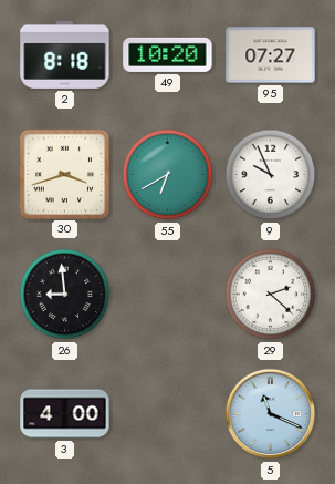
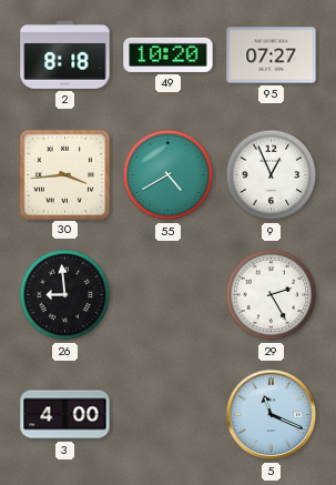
30: 3:42 -> 3:44
55: 6:40 -> 4:40
9: 9:56 -> 12:56
29: 2:22 -> 2:25
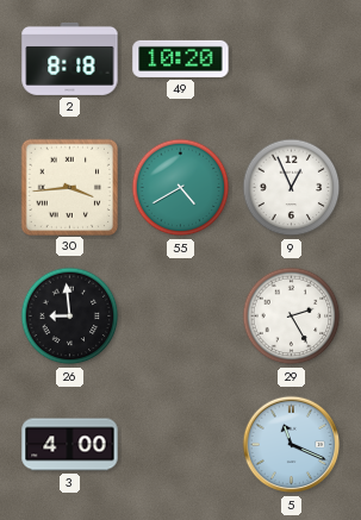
95: 07:27 -> none
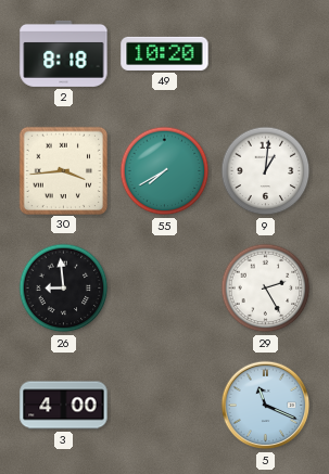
55: 4:40 -> 7:40
9: 12:56 -> 1:01
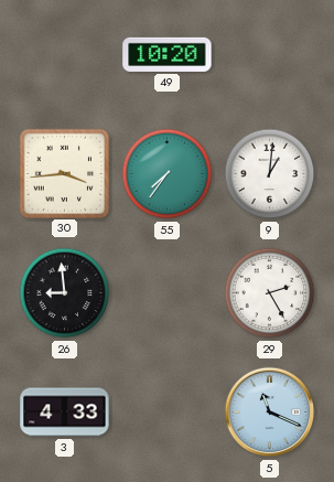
2: 8:18 -> none
55: 7:40 -> 7:36
3: 4:00 -> 4:33
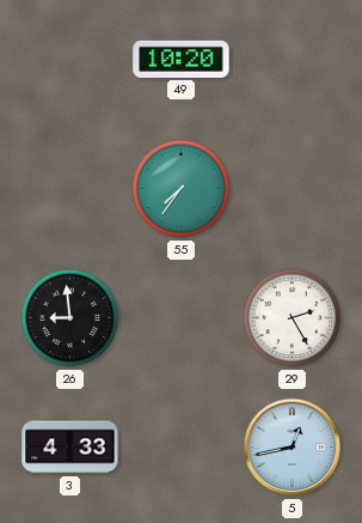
30: 3:44 -> none
9: 1:01 -> none
5: 11:19 -> 12:43
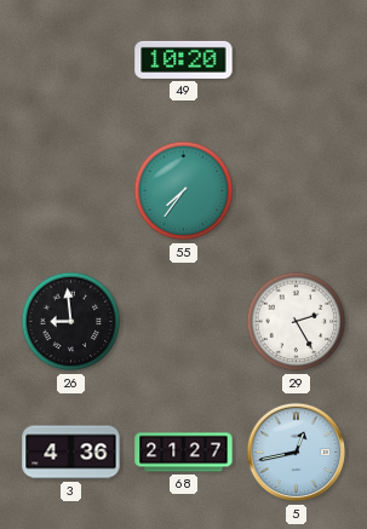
3: 4:33 -> 4:36
68: none -> 21:27
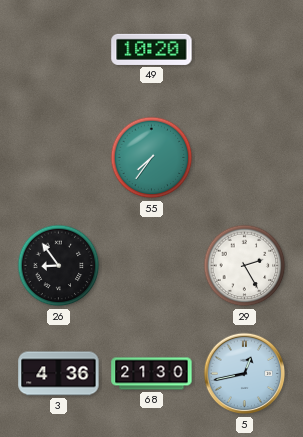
26: 8:59 -> 8:54
68: 21:27 -> 21:30
